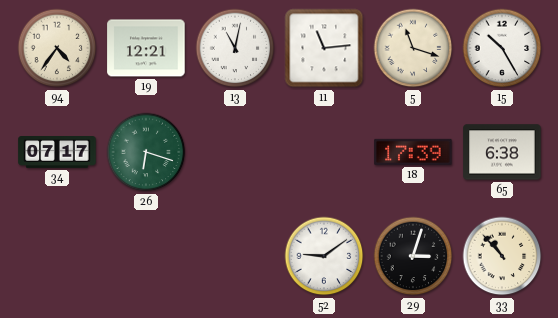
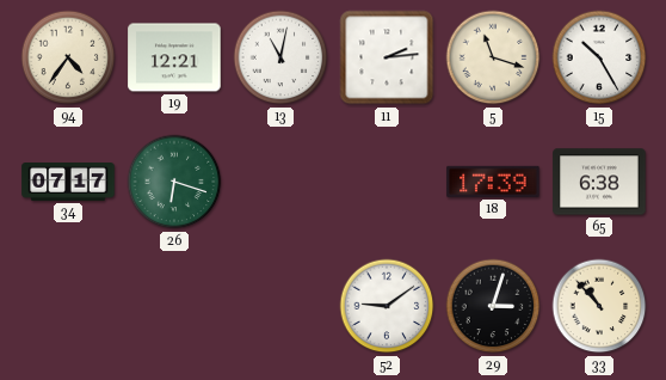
11: 11:14 -> 2:14
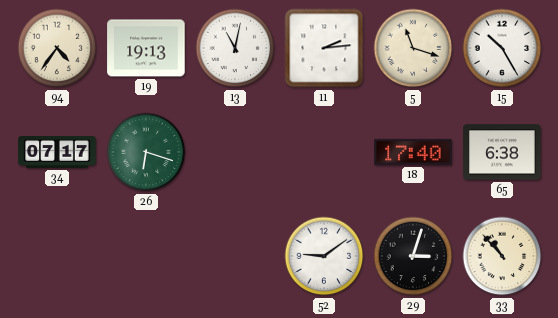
19: 12:21 -> 19:13
18: 17:39 -> 17:40
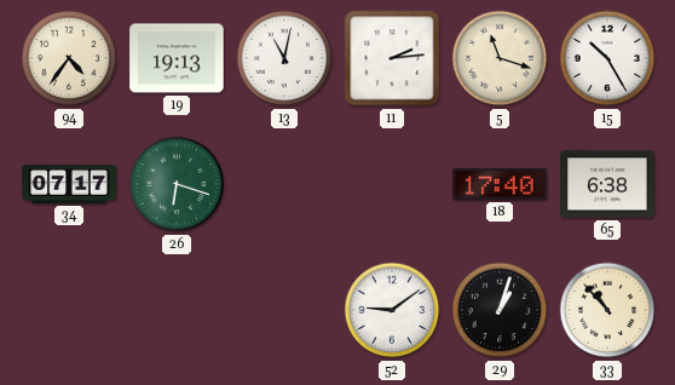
29: 3:03 -> 1:03
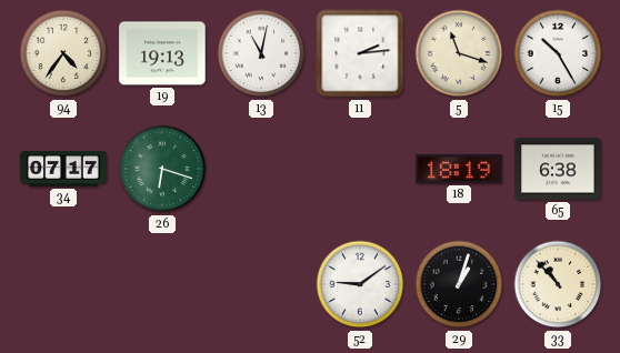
18: 17:40 -> 18:19
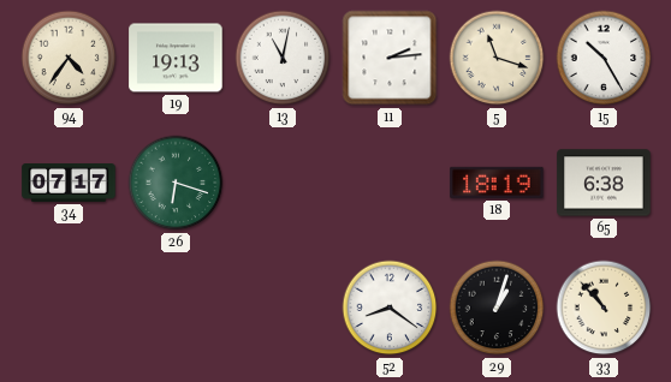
52: 9:09 -> 8:21
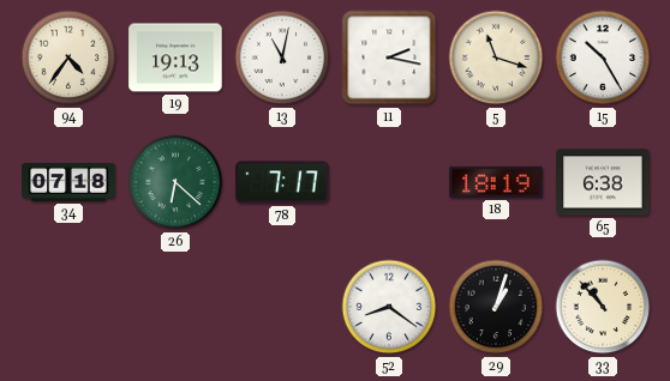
11: 2:14 -> 2:17
34: 07:17 -> 07:18
26: 6:18 -> 6:22
78: none -> 7:17
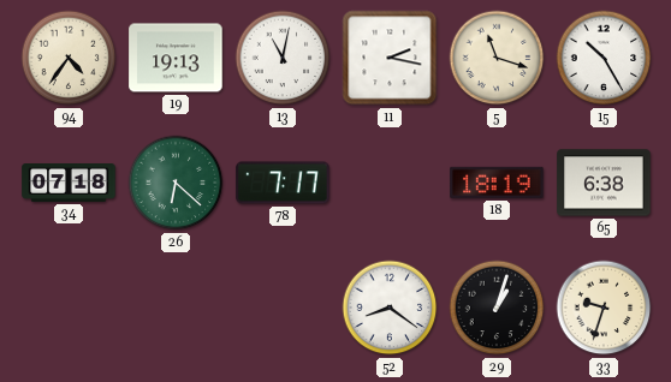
33: 10:53 -> 9:33
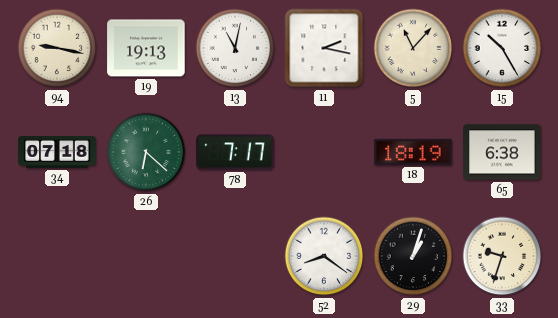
94: 4:36 -> 9:17
5: 11:18 -> 11:07
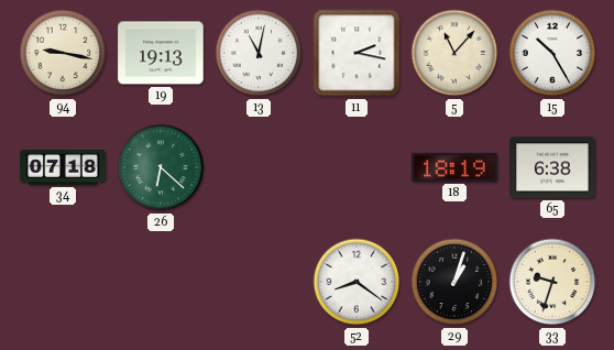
78: 7:17 -> none
